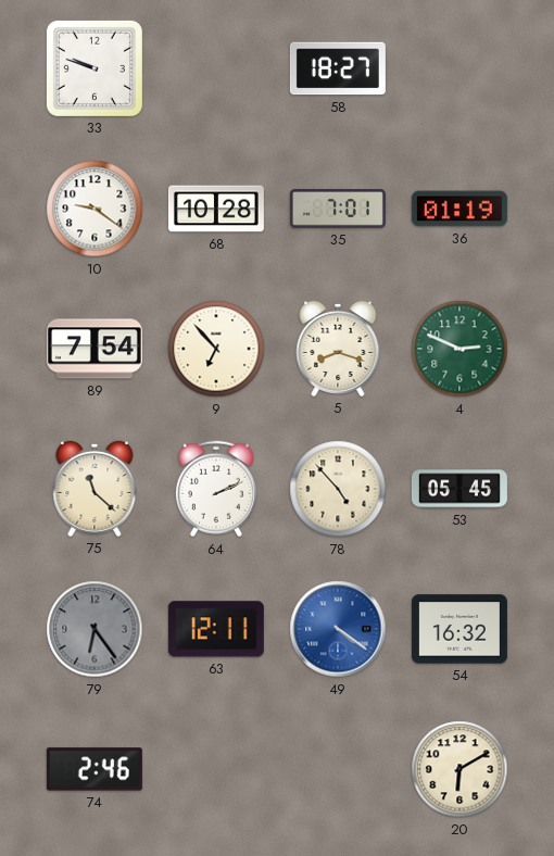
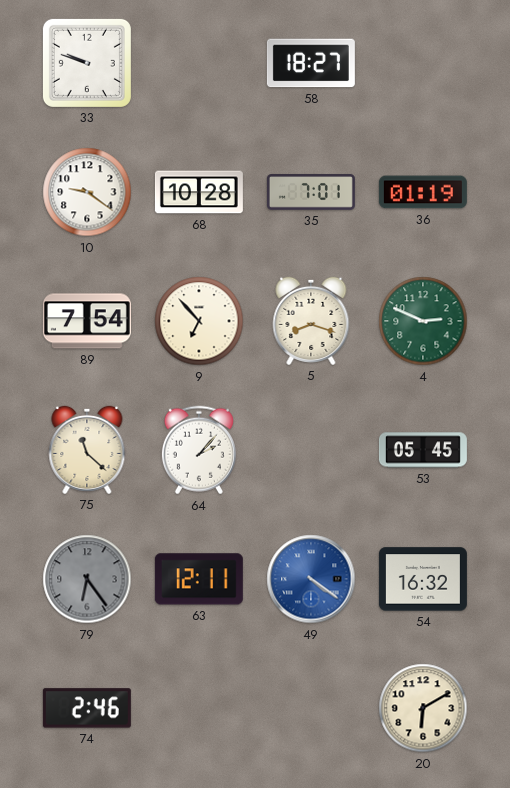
64: 2:11 -> 2:07
78: 4:53 -> none
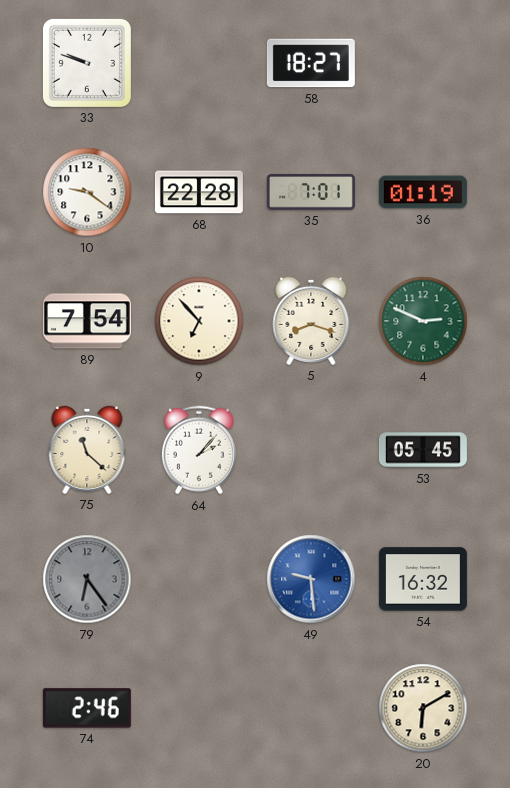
68: 10:28 -> 22:28
63: 12:11 -> none
49: 4:21 -> 9:29
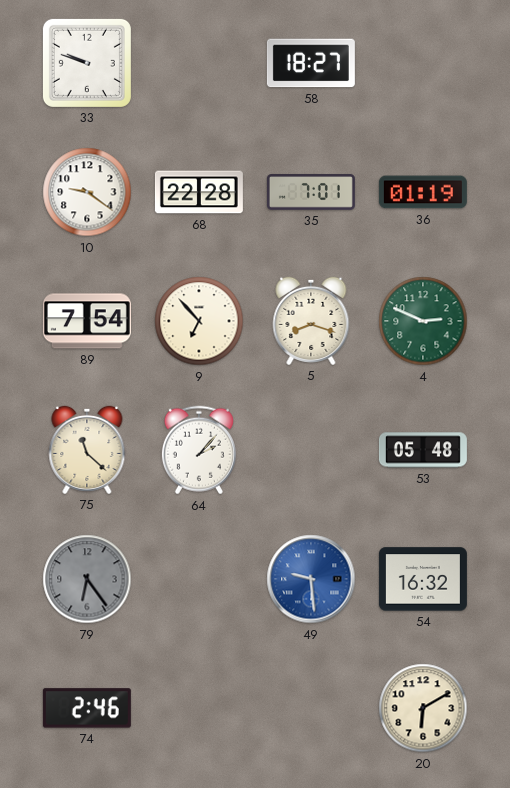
53: 05:45 -> 05:48
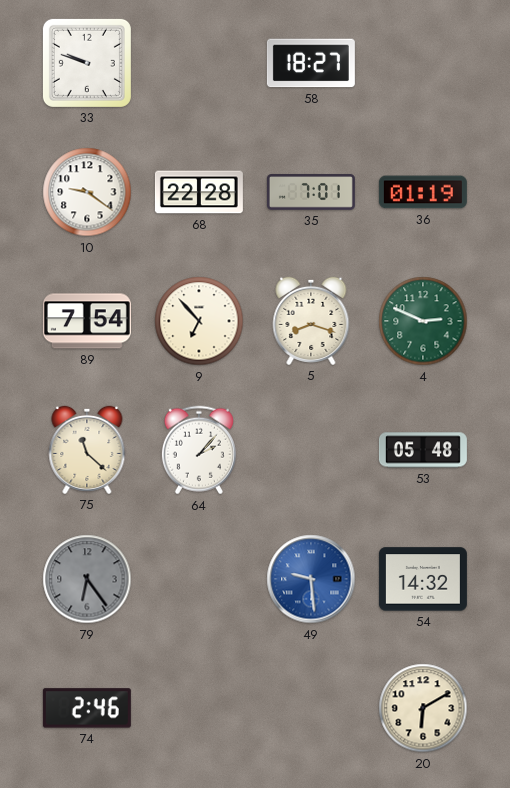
54: 16:32 -> 14:32
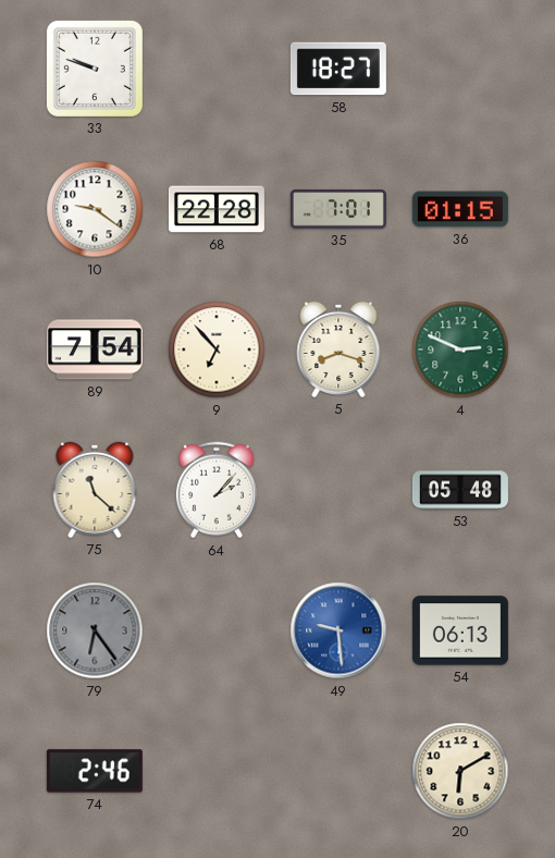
36: 01:19 -> 01:15
54: 14:32 -> 06:13
